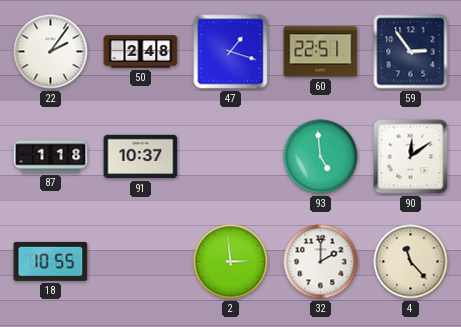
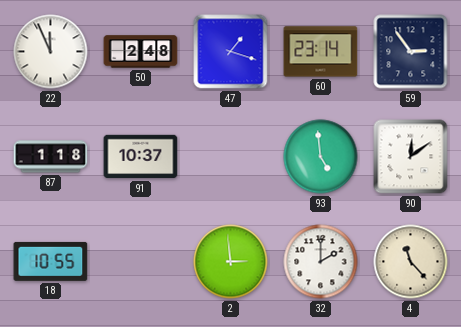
22: 2:06 -> 11:56
60: 22:51 -> 23:14
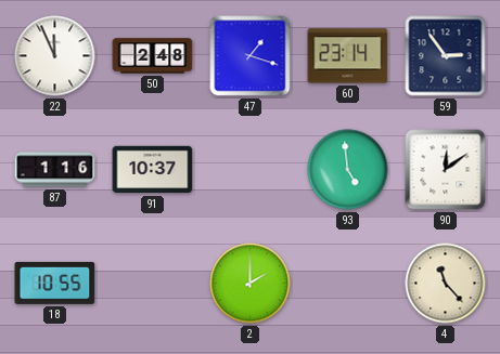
87: 1:18 -> 1:16
2: 2:59 -> 2:00
32: 2:00 -> none
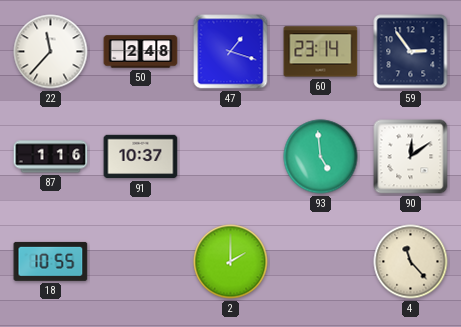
22: 11:56 -> 11:37
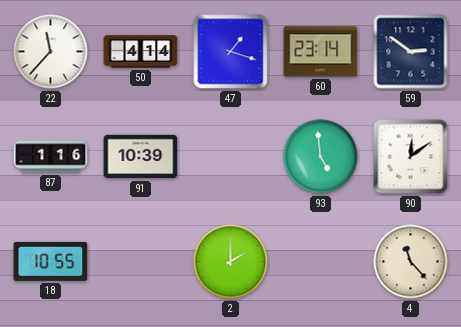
50: 2:48 -> 4:14
59: 2:54 -> 2:51
91: 10:37 -> 10:39
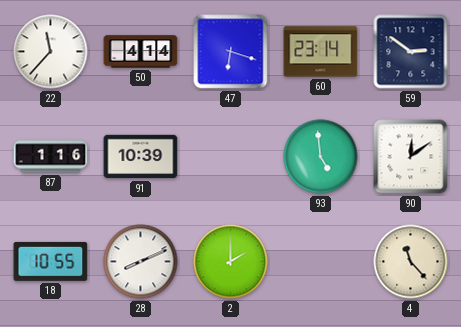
47: 1:18 -> 6:18
28: none -> 8:11
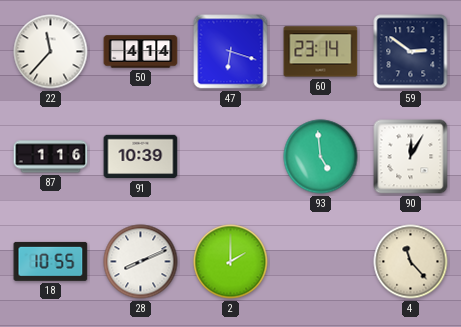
90: 12:09 -> 12:05
